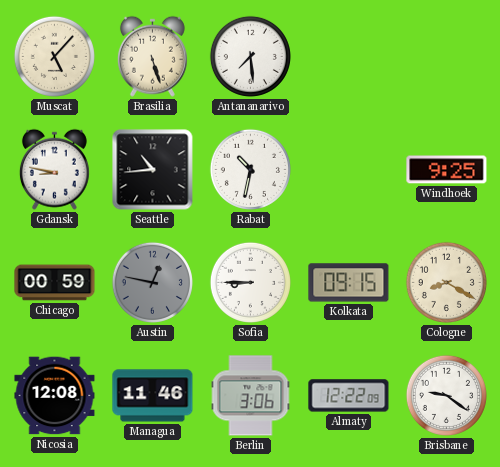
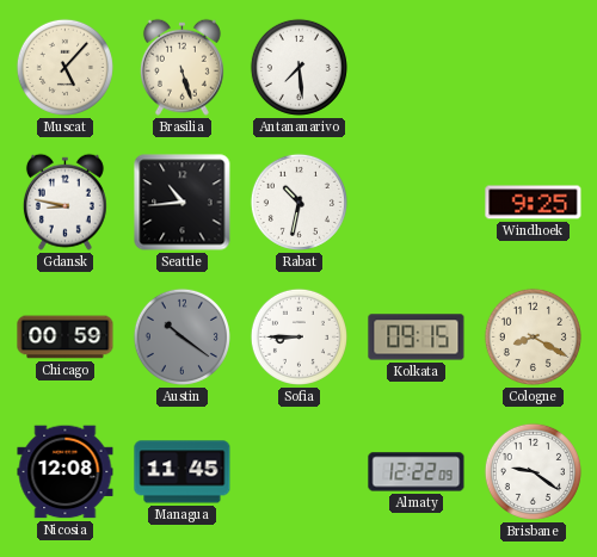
Austin: 12:47 -> 10:21
Managua: 11:46 -> 11:45
Berlin: 3:06 -> none
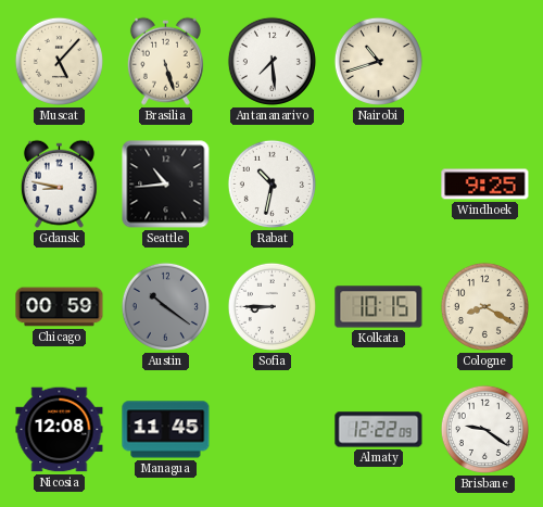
Nairobi: none -> 10:42
Kolkata: 09:15 -> 10:15
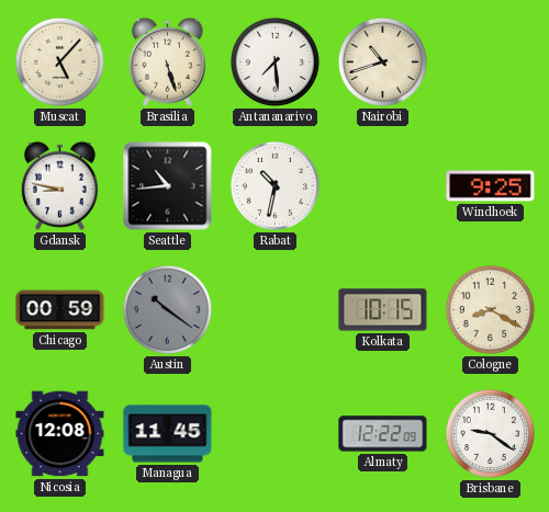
Sofia: 8:45 -> none
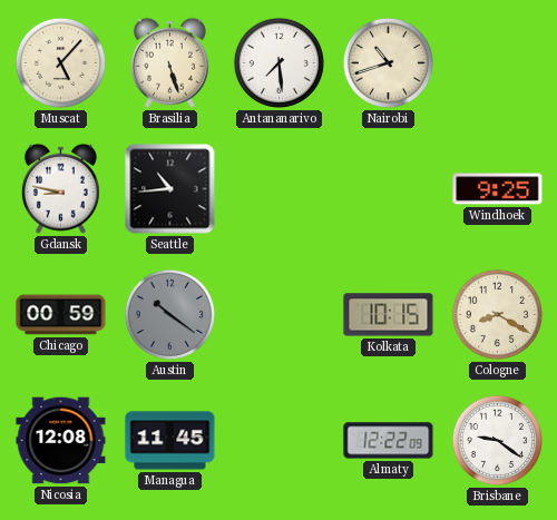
Rabat: 10:32 -> none
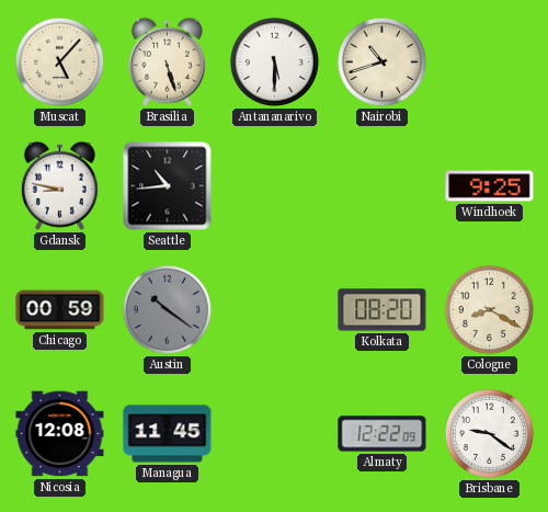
Antananarivo: 7:29 -> 5:30
Kolkata: 10:15 -> 08:20
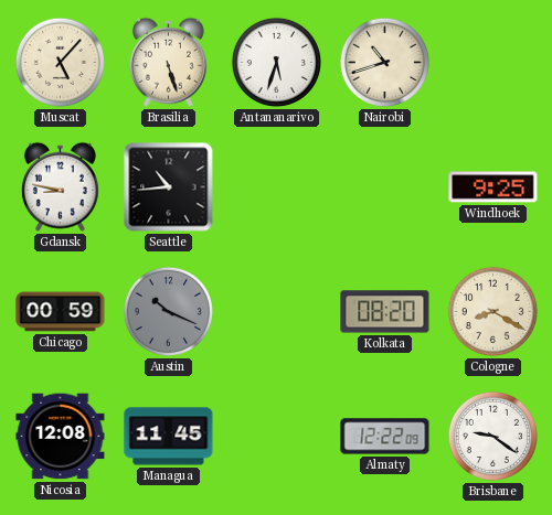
Antananarivo: 5:30 -> 5:33
Austin: 10:21 -> 10:19
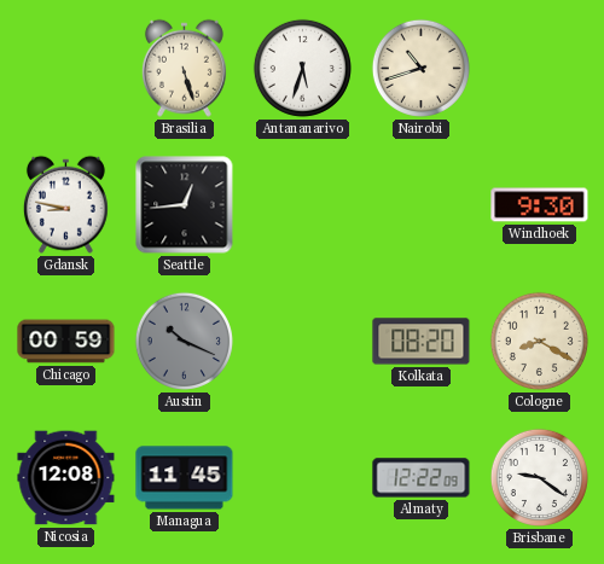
Muscat: 5:07 -> none
Seattle: 10:44 -> 12:44
Windhoek: 9:25 -> 9:30
